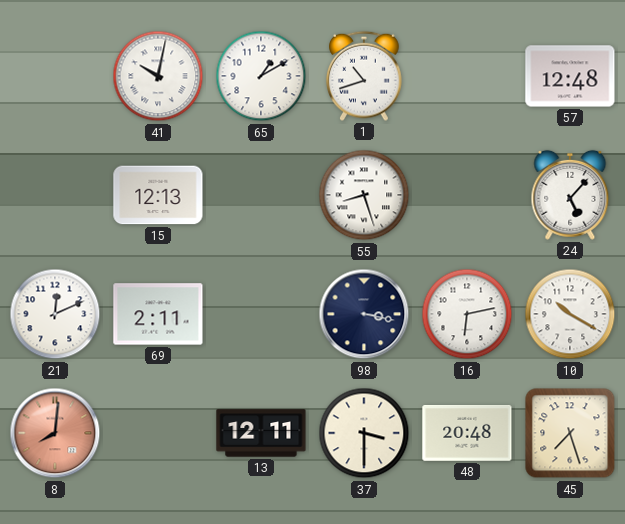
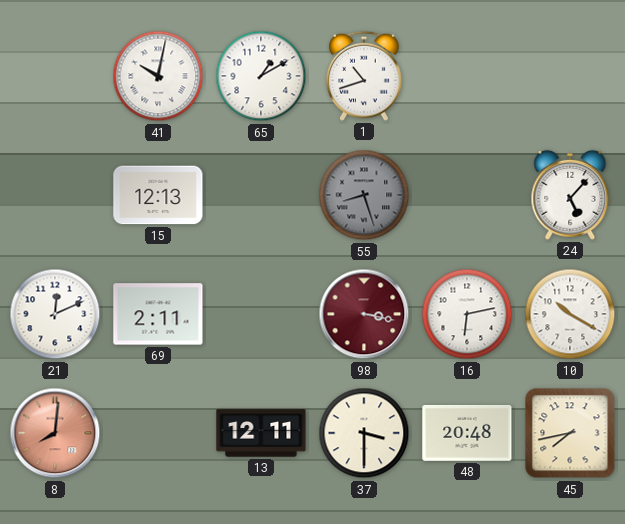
57: 12:48 -> none
55 dial: white -> grey
98 dial: navy -> burgundy
45: 7:27 -> 7:43
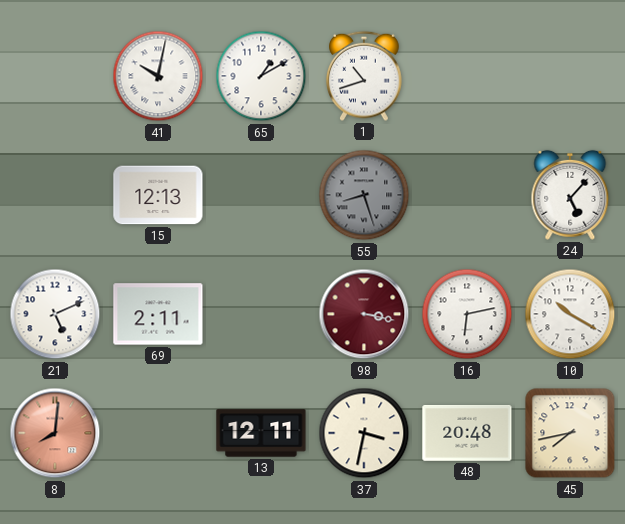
21: 12:11 -> 5:11
37: 3:30 -> 3:32
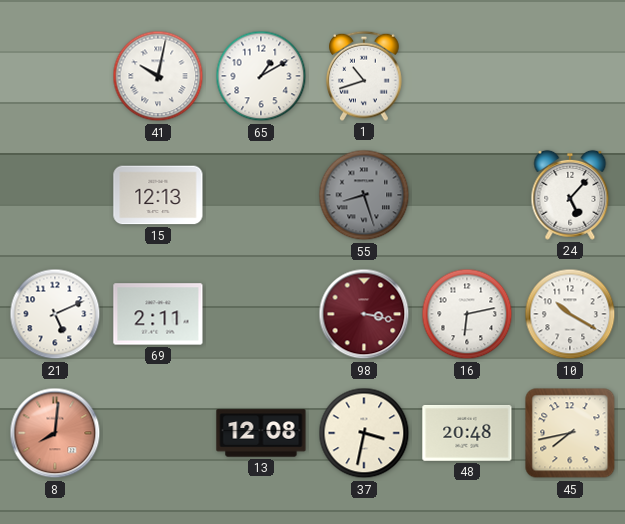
13: 12:11 -> 12:08
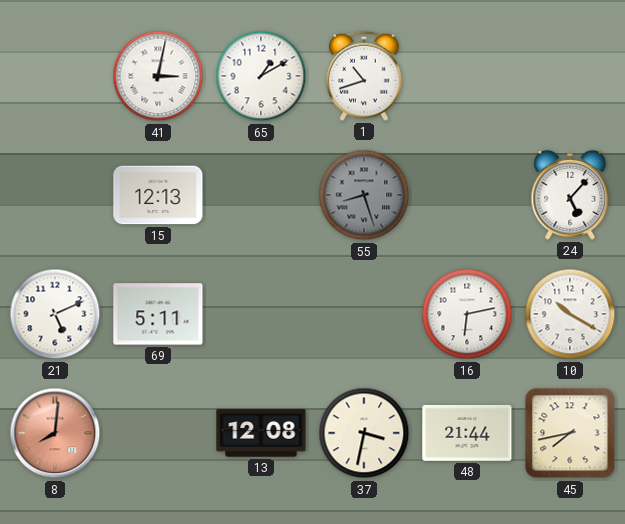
41: 10:02 -> 3:02
69: 2:11 -> 5:11
98: 3:17 -> none
48: 20:48 -> 21:44
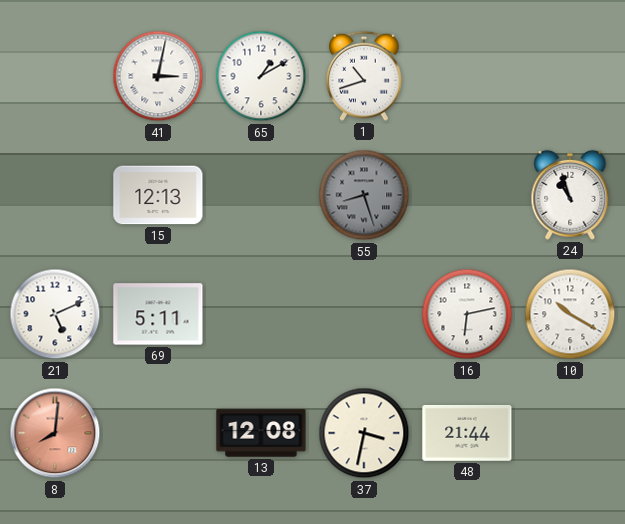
24: 5:07 -> 10:57
45: 7:43 -> none
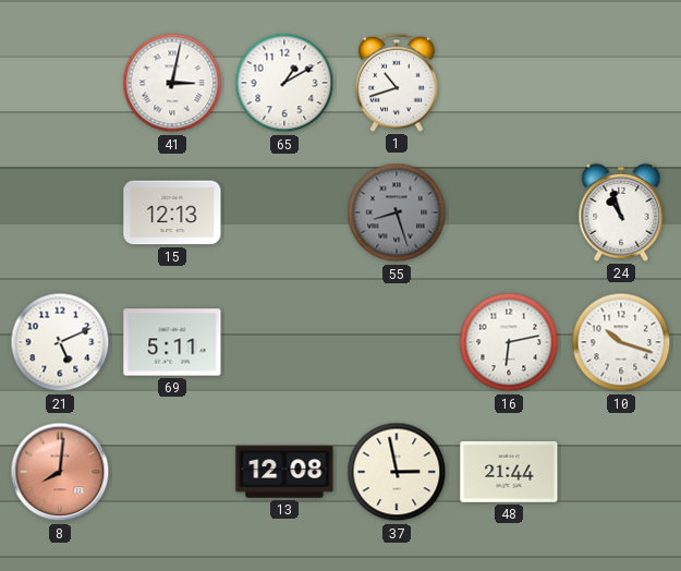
10: 10:20 -> 10:18
37: 3:32 -> 2:58
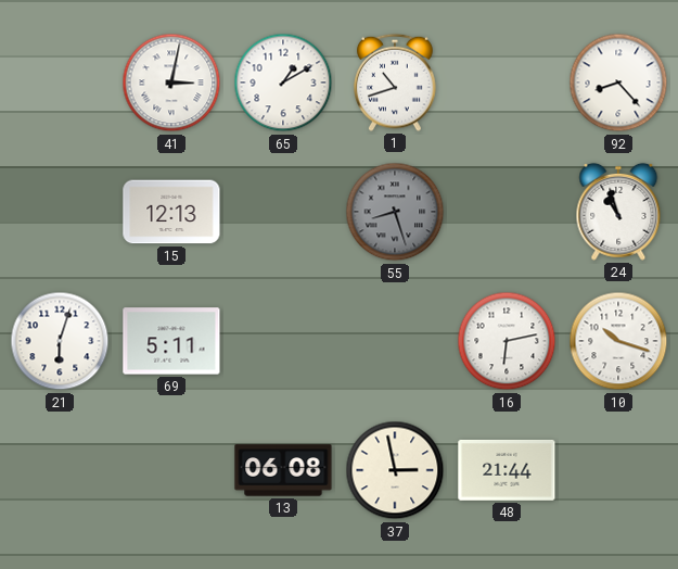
92: none -> 8:23
21: 5:11 -> 6:03
8: 8:01 -> none
13: 12:08 -> 06:08
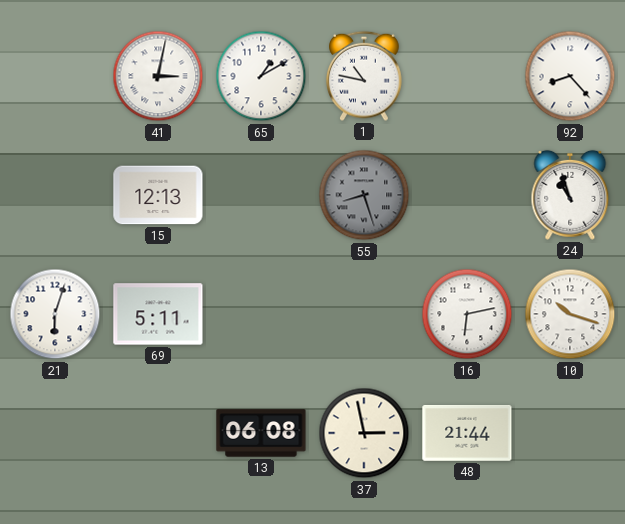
1: 10:42 -> 10:47
